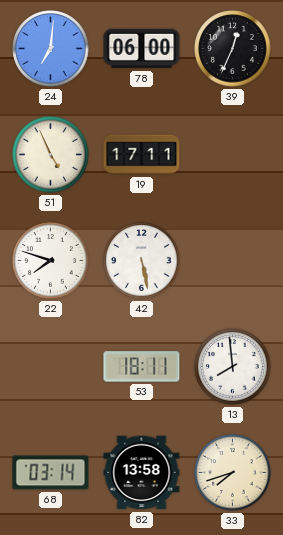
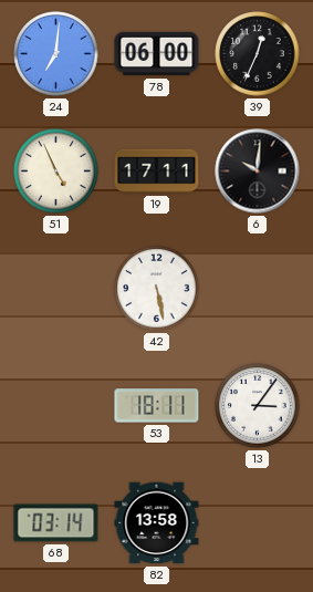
6: none -> 10:01
22: 7:48 -> none
13: 7:59 -> 3:06
33: 7:42 -> none
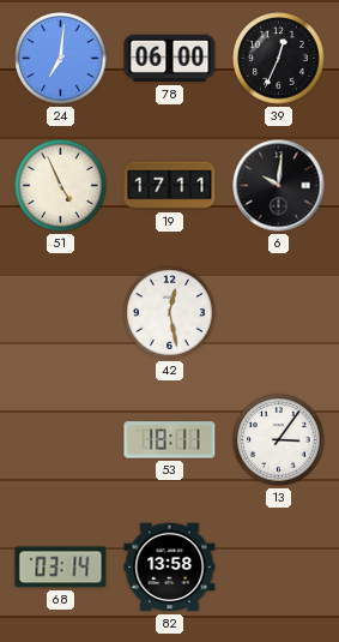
42: 5:28 -> 12:28
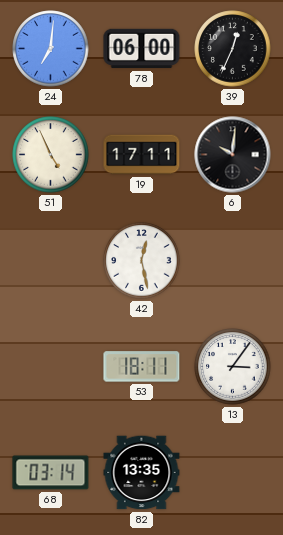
82: 13:58 -> 13:35
